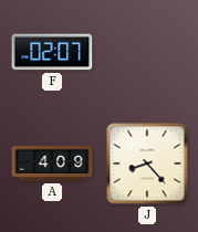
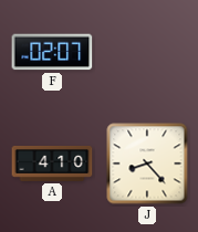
A: 4:09 -> 4:10
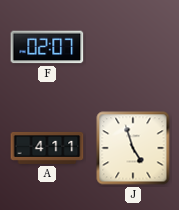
A: 4:10 -> 4:11
J: 8:23 -> 4:57
